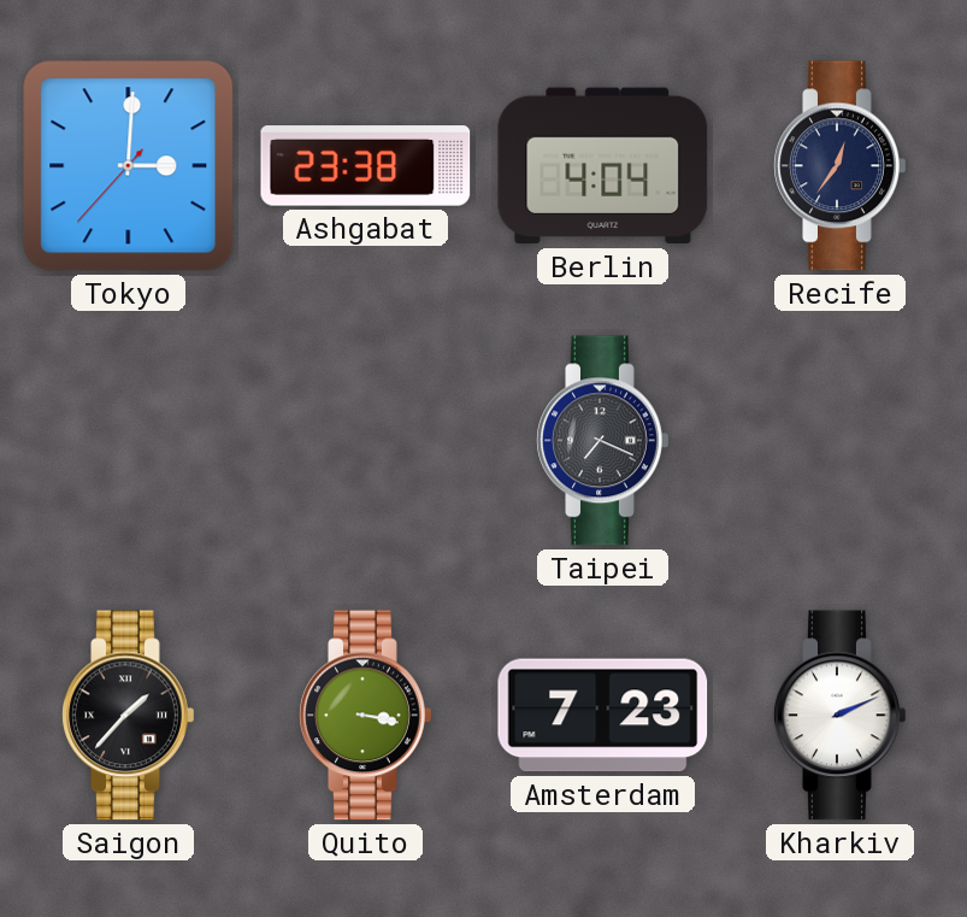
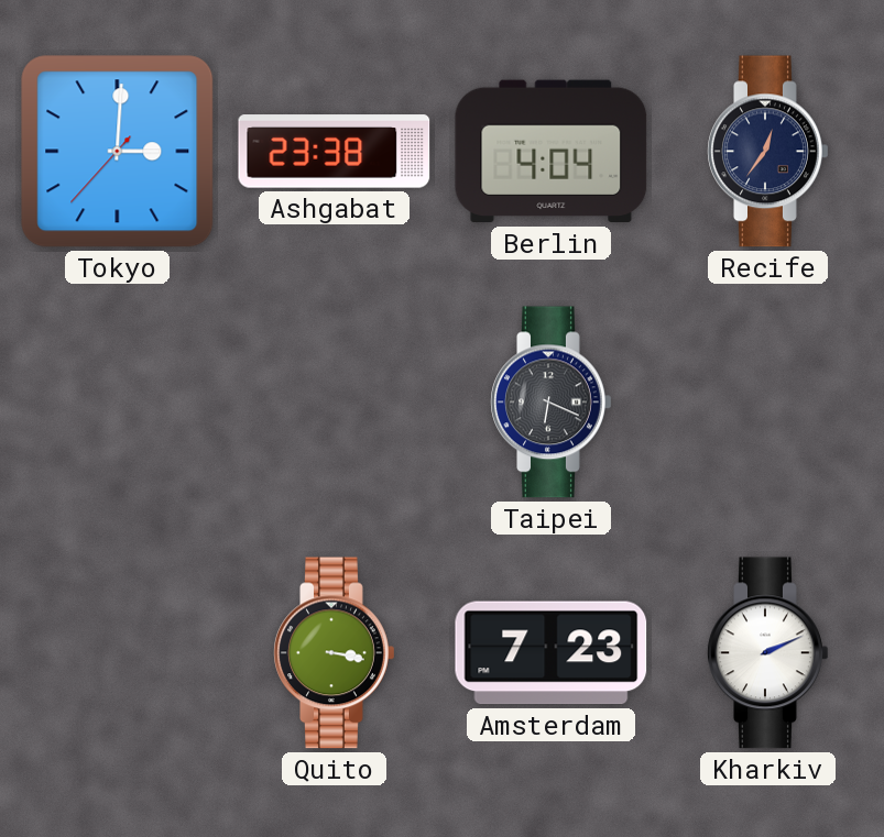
Taipei: 7:19 -> 6:19
Saigon: 1:37 -> none
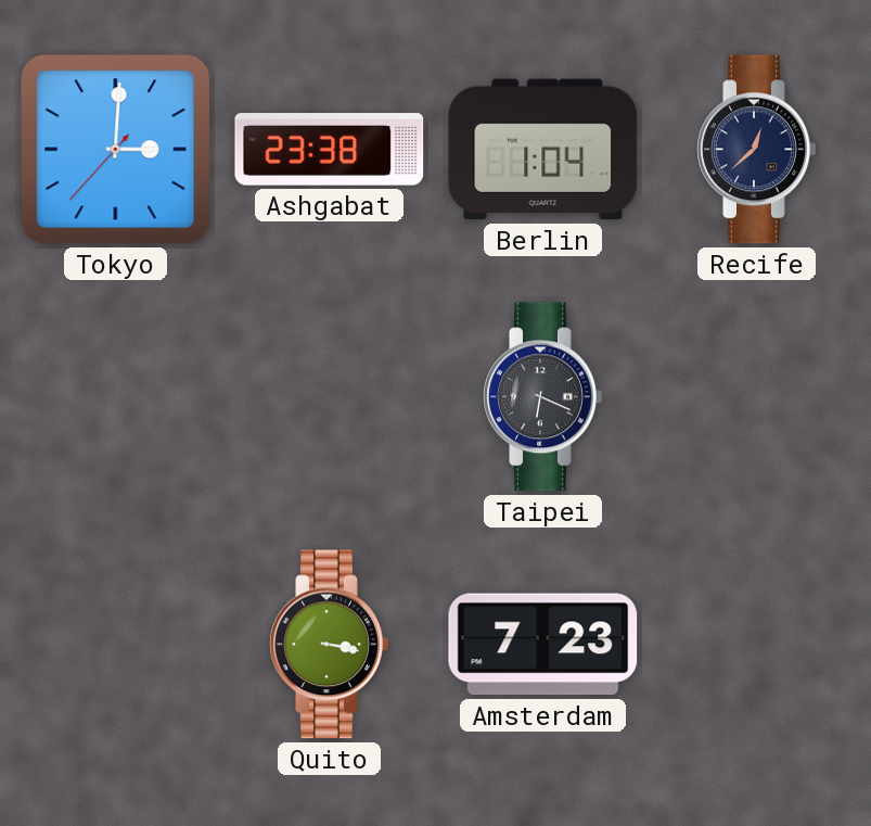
Berlin: 4:04 -> 1:04
Recife: 12:36 -> 12:38
Kharkiv: 2:11 -> none
